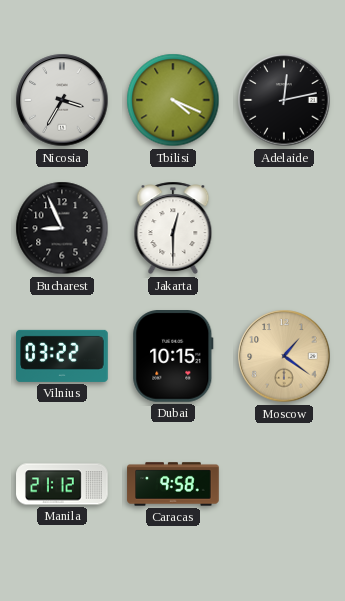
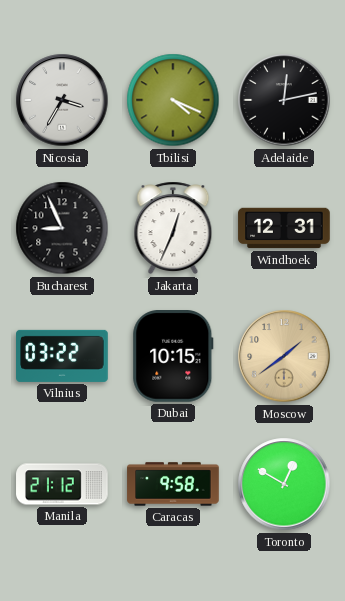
Jakarta: 12:30 -> 12:34
Windhoek: none -> 12:31
Moscow: 1:21 -> 1:39
Toronto: none -> 12:50
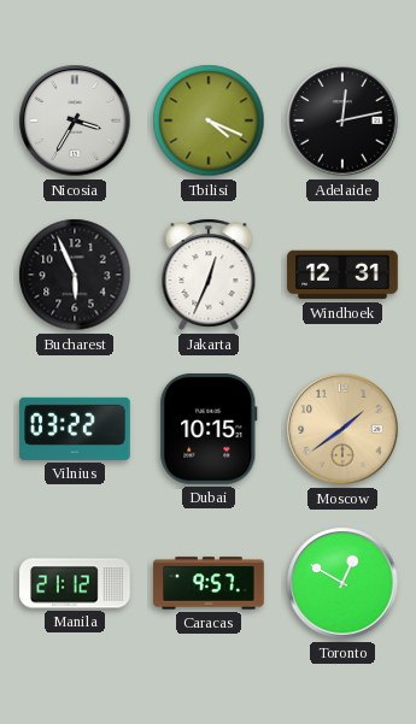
Bucharest: 8:56 -> 5:56
Caracas: 9:58 -> 9:57
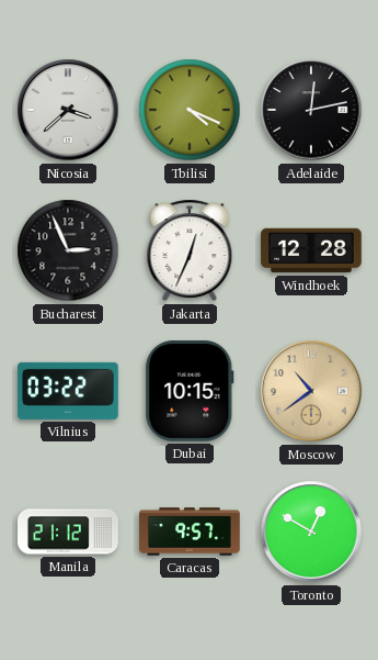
Nicosia: 3:35 -> 3:38
Bucharest: 5:56 -> 2:56
Windhoek: 12:31 -> 12:28
Moscow: 1:39 -> 10:39
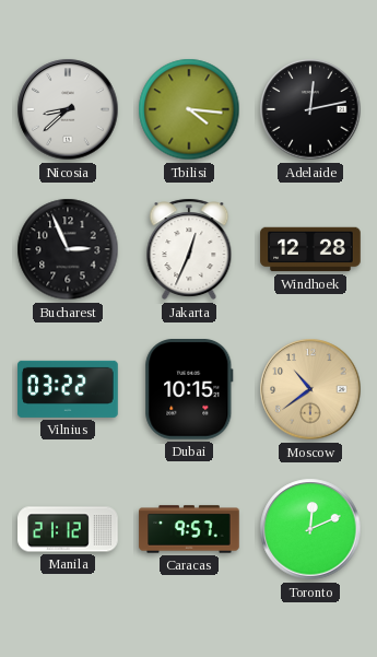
Nicosia: 3:38 -> 8:38
Tbilisi: 4:19 -> 4:16
Toronto: 12:50 -> 12:11
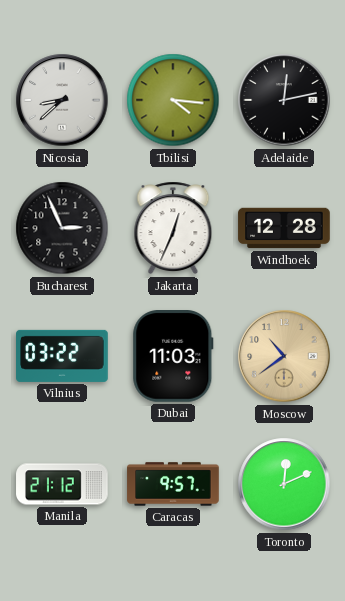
Dubai: 10:15 -> 11:03
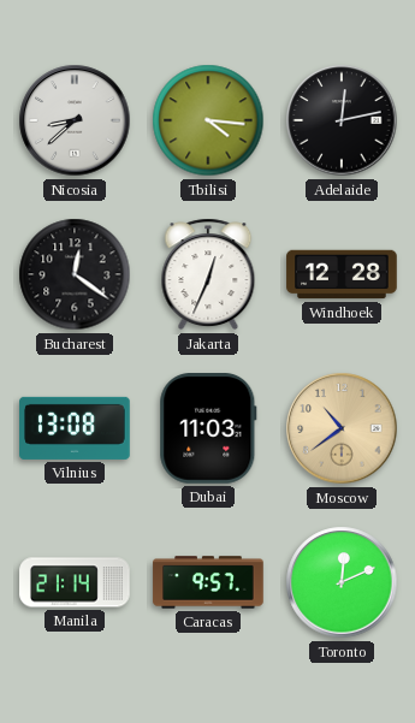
Bucharest: 2:56 -> 12:21
Vilnius: 03:22 -> 13:08
Manila: 21:12 -> 21:14
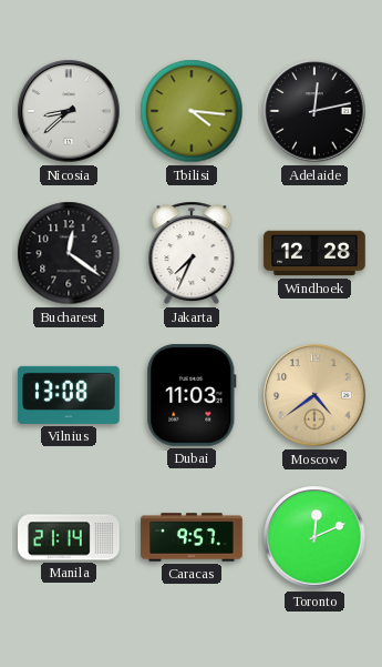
Jakarta: 12:34 -> 7:34
Moscow: 10:39 -> 4:39
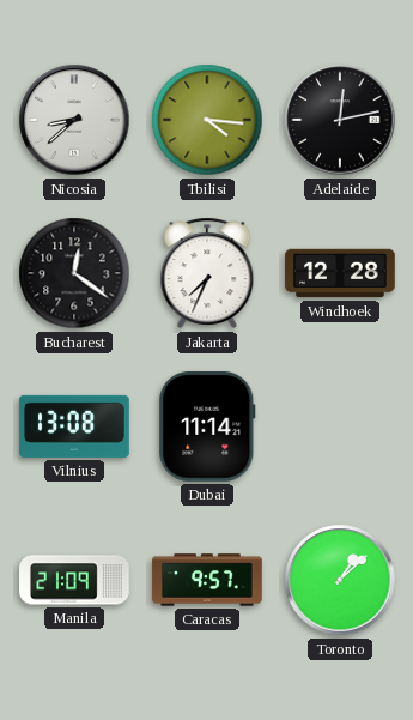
Dubai: 11:03 -> 11:14
Moscow: 4:39 -> none
Manila: 21:14 -> 21:09
Toronto: 12:11 -> 1:08
